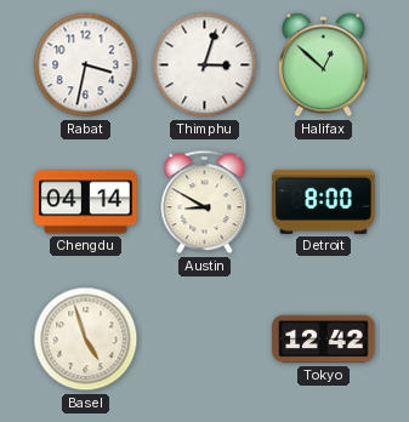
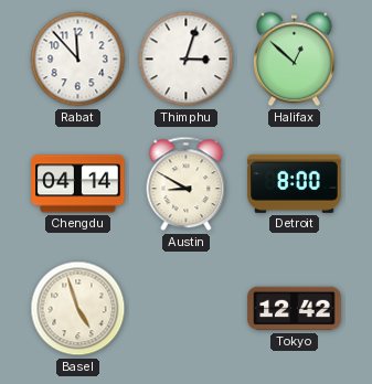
Rabat: 3:32 -> 11:53
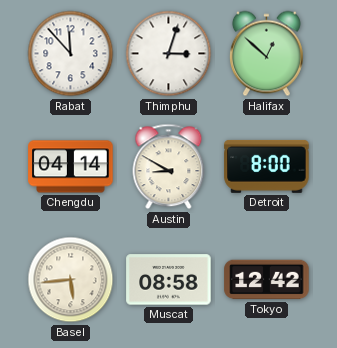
Basel: 4:57 -> 5:44
Muscat: none -> 08:58
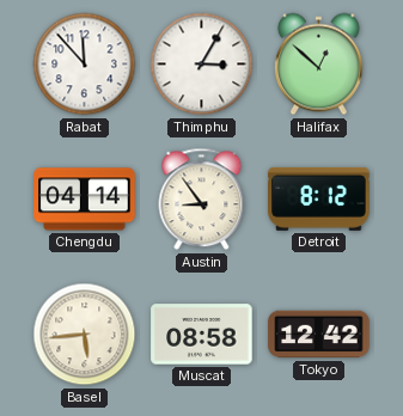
Thimphu: 3:03 -> 3:05
Austin: 8:50 -> 8:54
Detroit: 8:00 -> 8:12
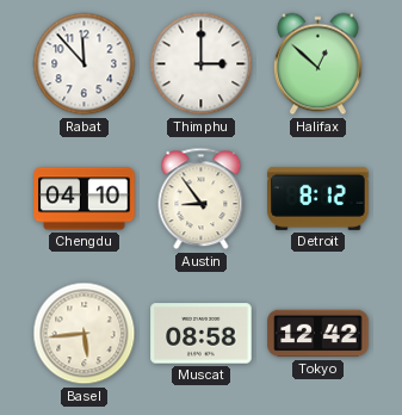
Thimphu: 3:05 -> 3:00
Chengdu: 04:14 -> 04:10
